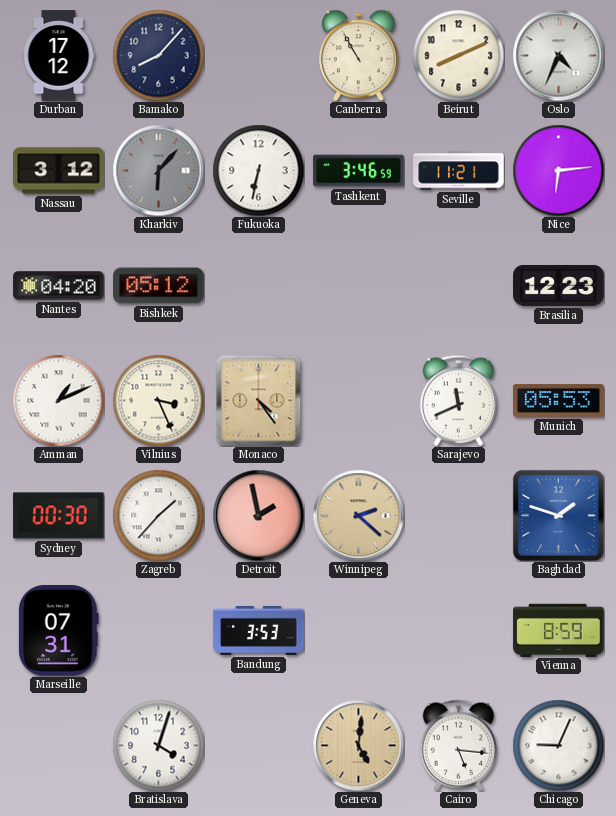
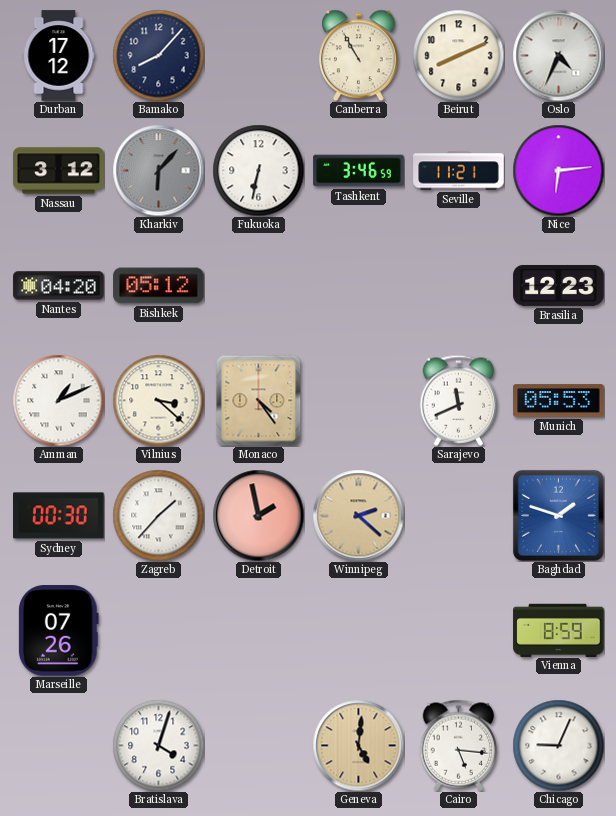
Vilnius: 3:26 -> 3:22
Marseille: 07:31 -> 07:26
Bandung: 3:53 -> none
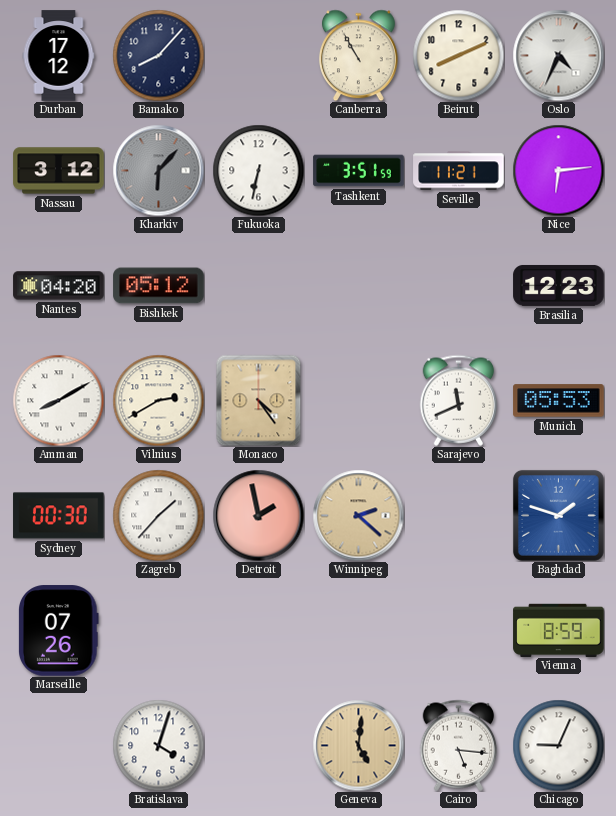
Tashkent: 3:46 -> 3:51
Amman: 1:11 -> 8:10
Vilnius: 3:22 -> 2:40
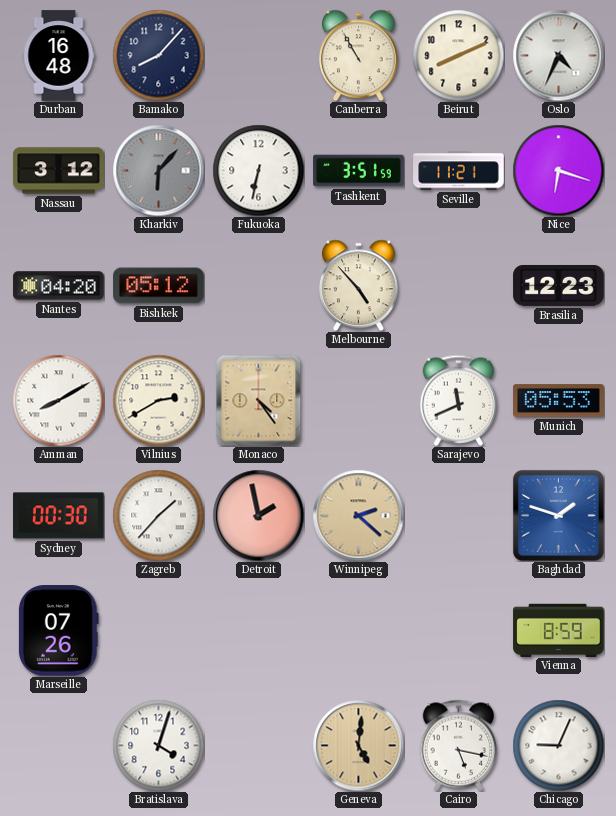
Durban: 17:12 -> 16:48
Nice: 6:14 -> 6:18
Melbourne: none -> 4:53
Cairo: 5:16 -> 5:17
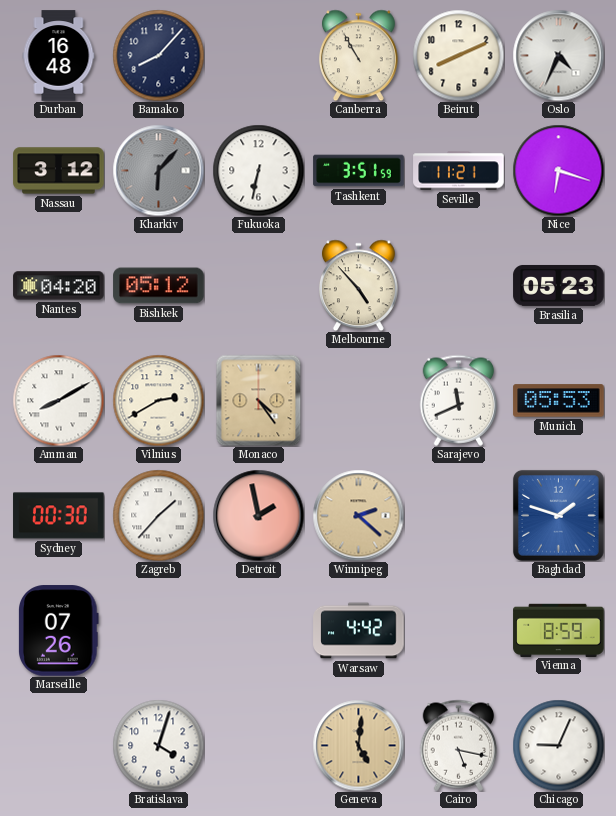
Brasilia: 12:23 -> 05:23
Warsaw: none -> 4:42
